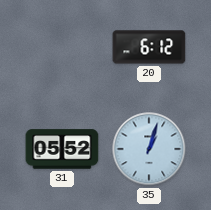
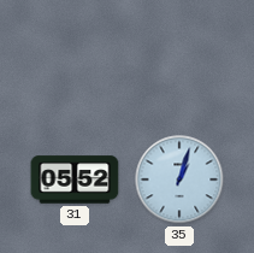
20: 6:12 -> none
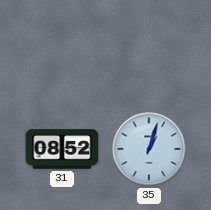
31: 05:52 -> 08:52
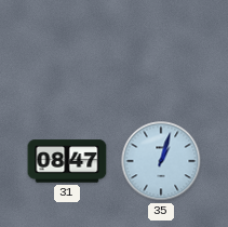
31: 08:52 -> 08:47
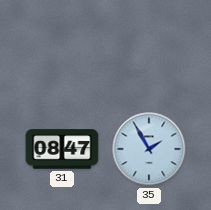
35: 1:03 -> 1:55
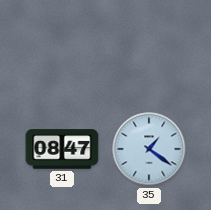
35: 1:55 -> 1:21
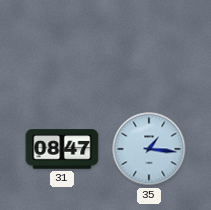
35: 1:21 -> 1:16
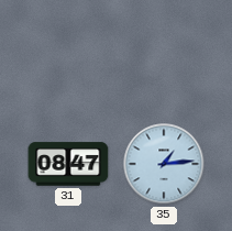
35: 1:16 -> 1:14
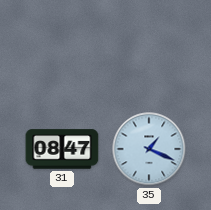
35: 1:14 -> 1:19
